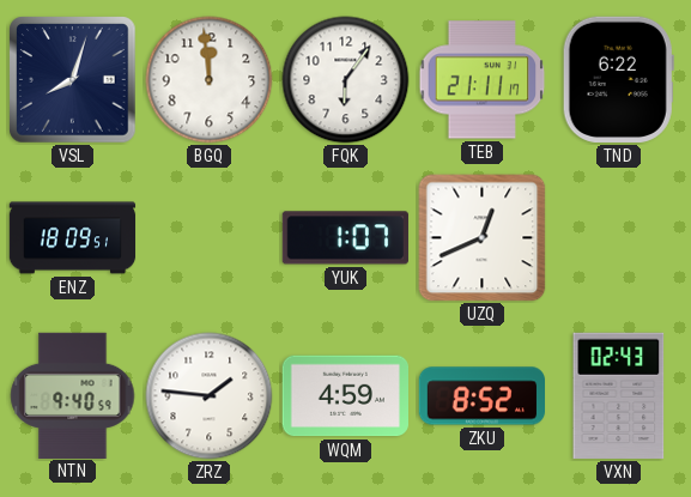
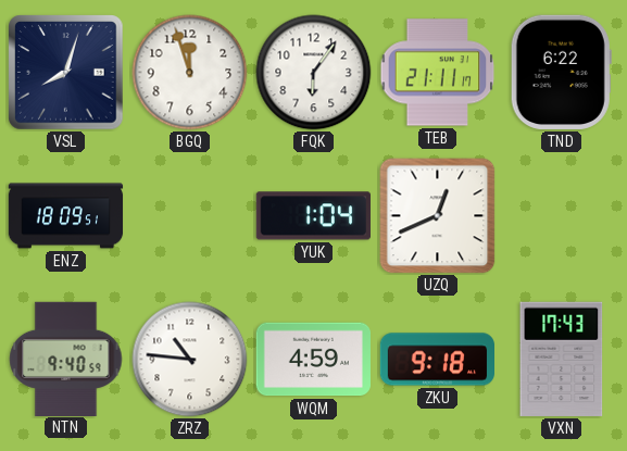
BGQ: 11:59 -> 11:57
YUK: 1:07 -> 1:04
ZRZ: 1:46 -> 10:46
ZKU: 8:52 -> 9:18
VXN: 02:43 -> 17:43
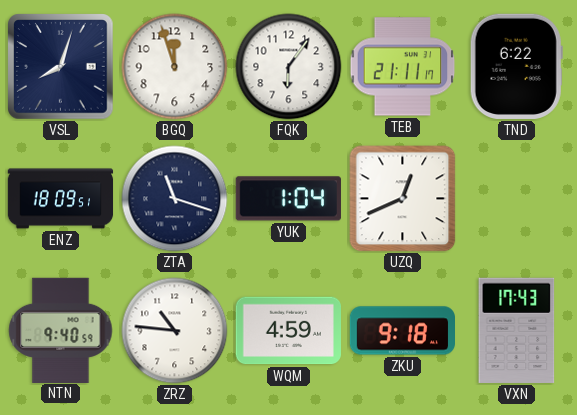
ZTA: none -> 11:18
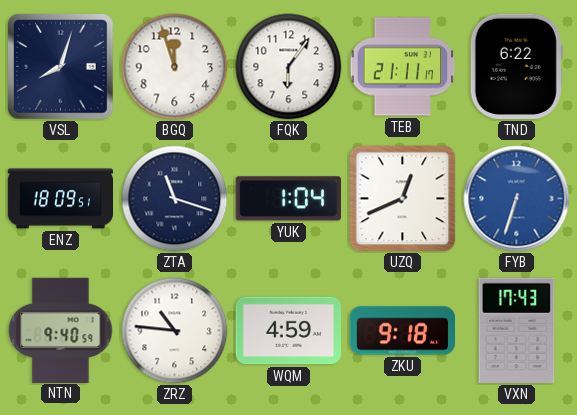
FYB: none -> 6:33
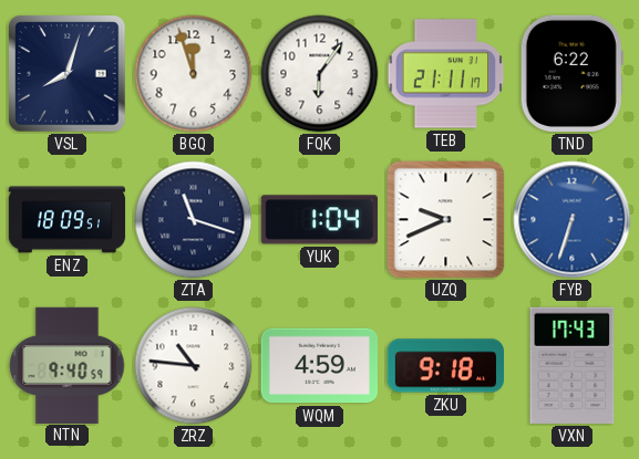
UZQ: 12:41 -> 9:41
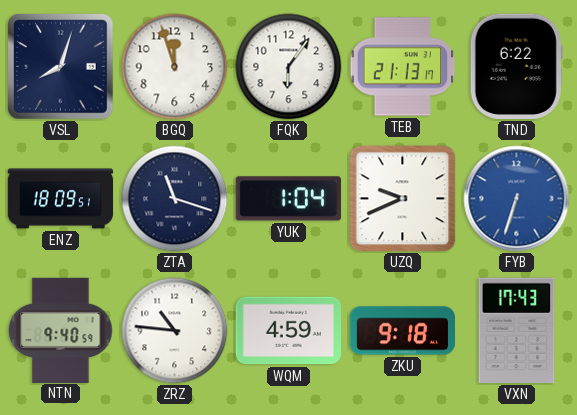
TEB: 21:11 -> 21:13
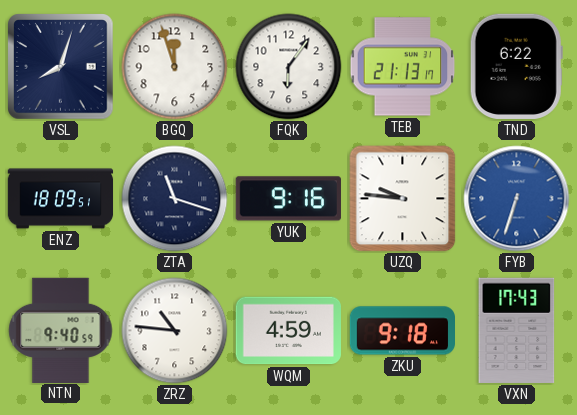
YUK: 1:04 -> 9:16
UZQ: 9:41 -> 9:46
